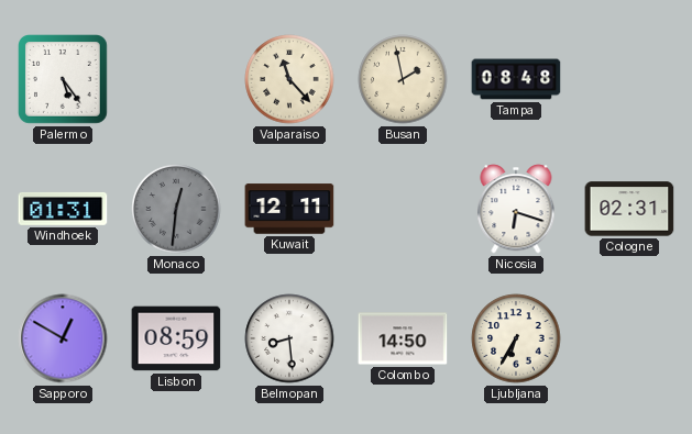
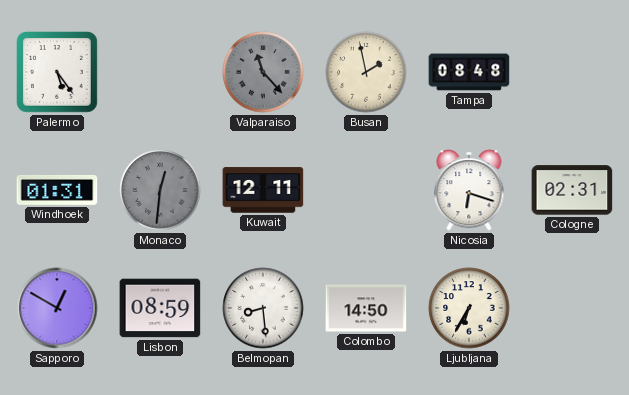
Valparaiso dial: cream -> grey
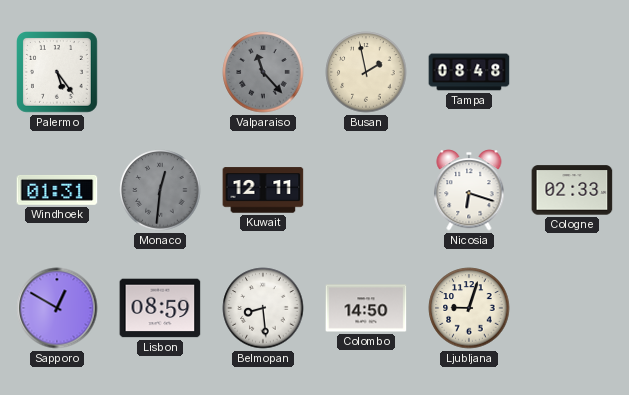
Cologne: 02:31 -> 02:33
Ljubljana: 6:35 -> 9:03
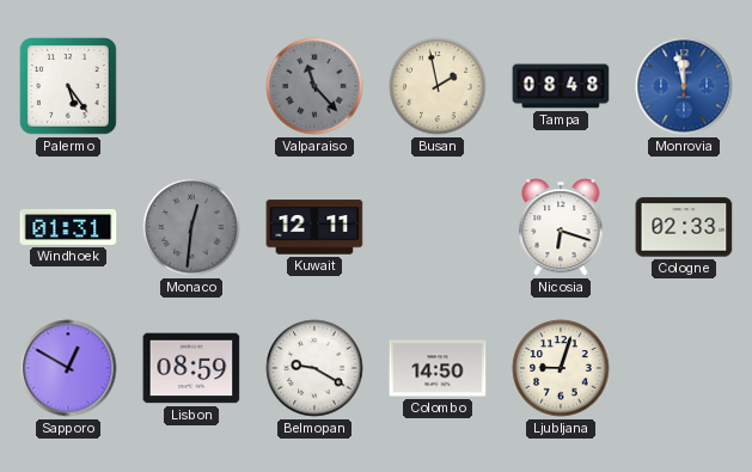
Monrovia: none -> 11:58
Belmopan: 8:29 -> 9:20
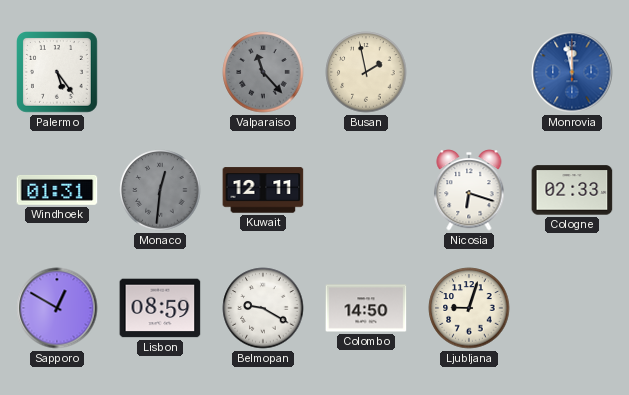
Tampa: 08:48 -> none
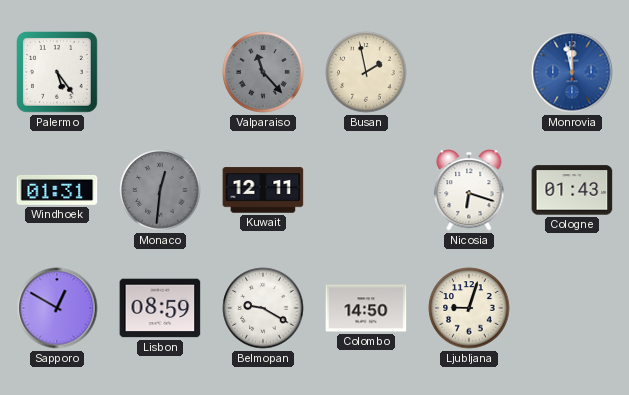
Cologne: 02:33 -> 01:43
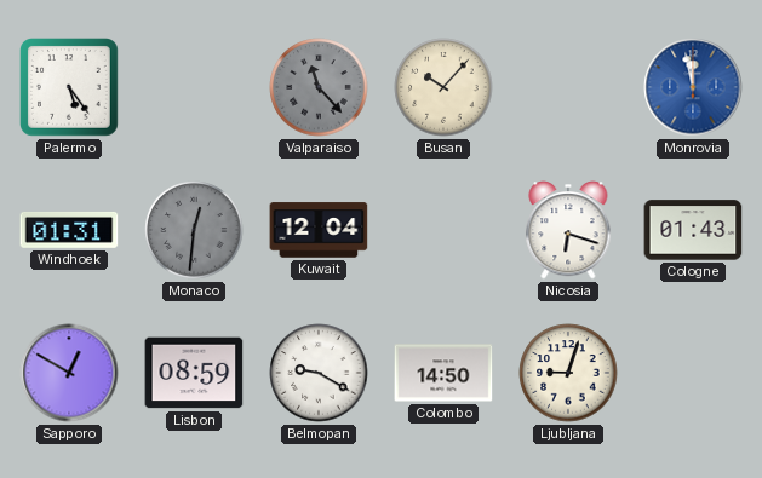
Busan: 1:58 -> 10:07
Kuwait: 12:11 -> 12:04
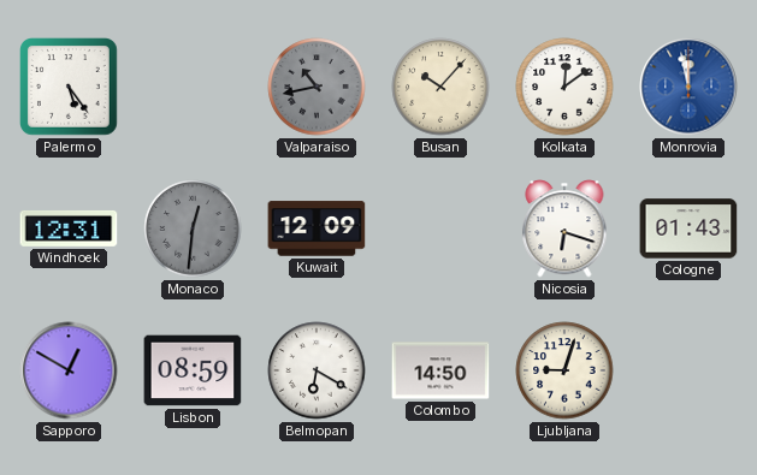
Valparaiso: 11:23 -> 10:43
Kolkata: none -> 12:09
Windhoek: 01:31 -> 12:31
Kuwait: 12:04 -> 12:09
Belmopan: 9:20 -> 6:20
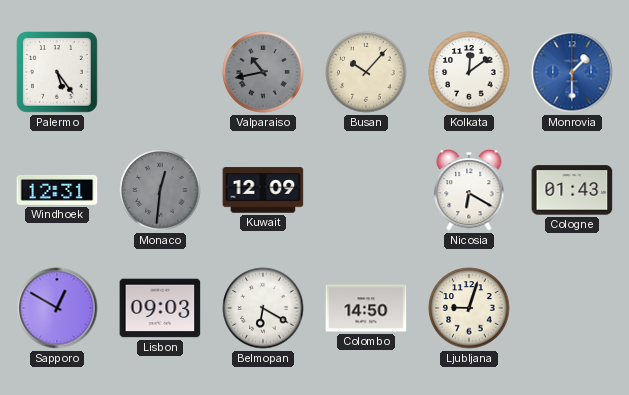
Monrovia: 11:58 -> 1:30
Nicosia: 6:18 -> 6:20
Lisbon: 08:59 -> 09:03
